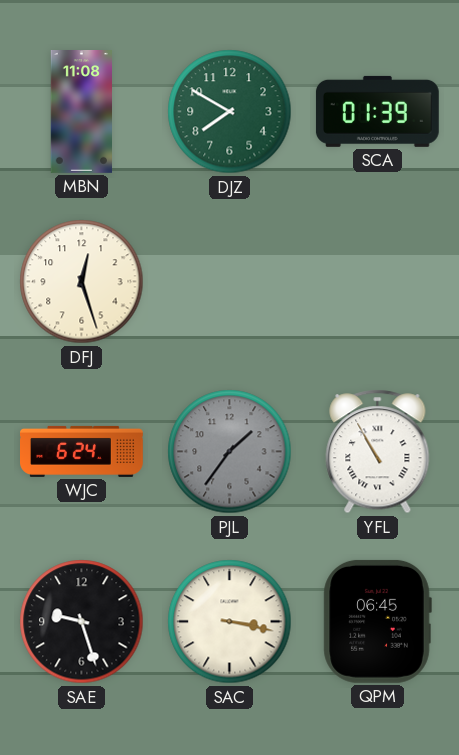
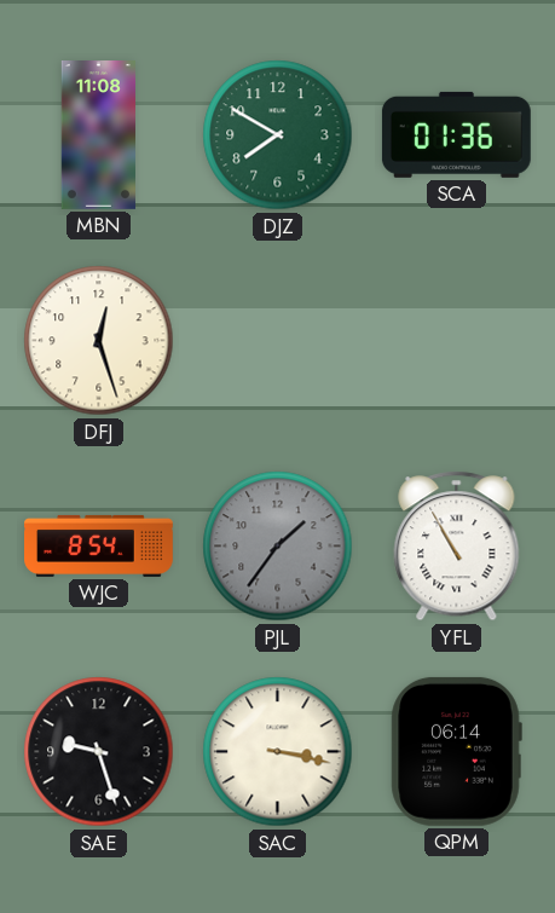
SCA: 01:39 -> 01:36
WJC: 6:24 -> 8:54
QPM: 06:45 -> 06:14
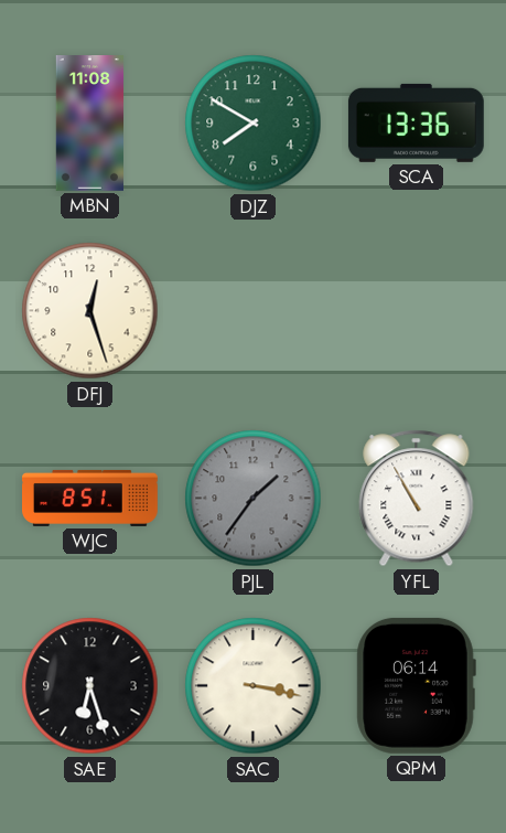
SCA: 01:36 -> 13:36
WJC: 8:54 -> 8:51
SAE: 9:27 -> 6:27
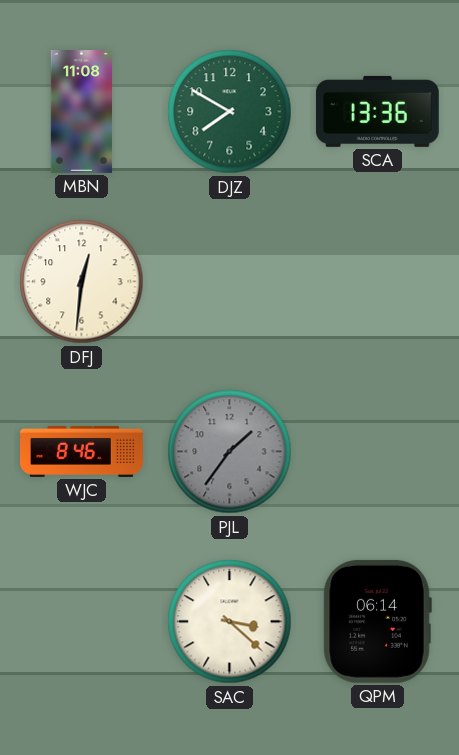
DFJ: 12:27 -> 12:31
WJC: 8:51 -> 8:46
YFL: 10:55 -> none
SAE: 6:27 -> none
SAC: 3:17 -> 3:22
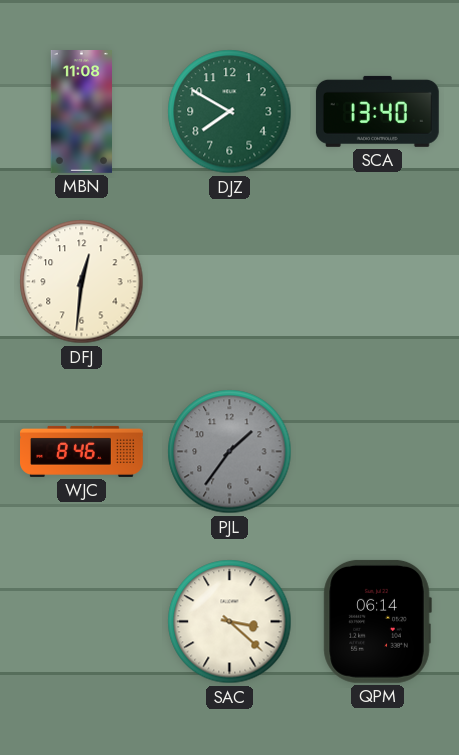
SCA: 13:36 -> 13:40
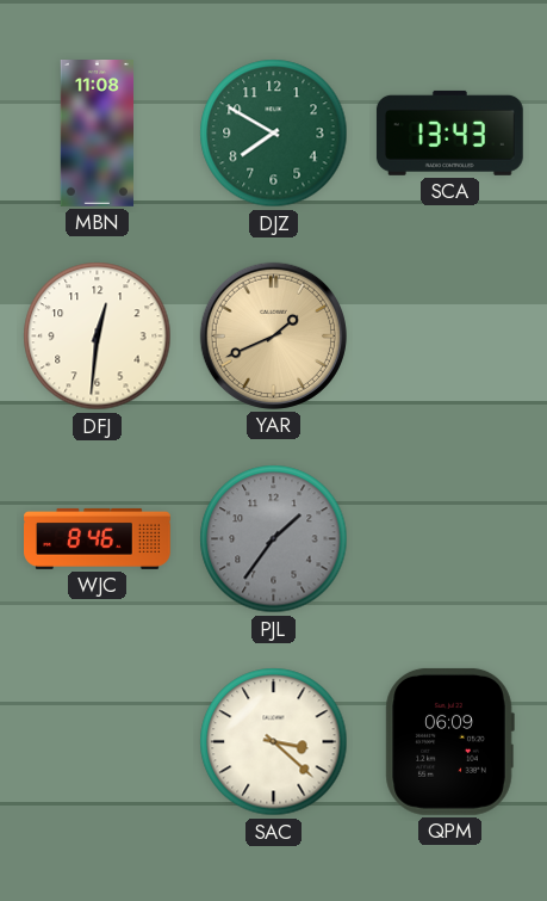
SCA: 13:40 -> 13:43
YAR: none -> 1:41
QPM: 06:14 -> 06:09
